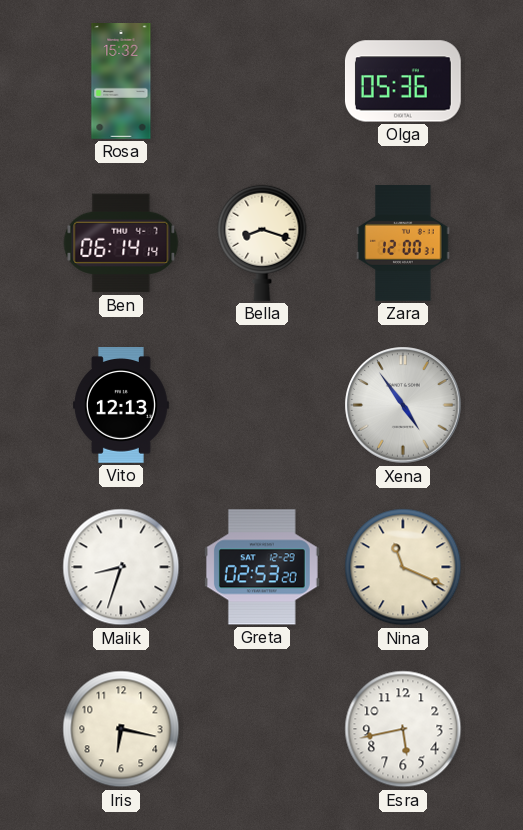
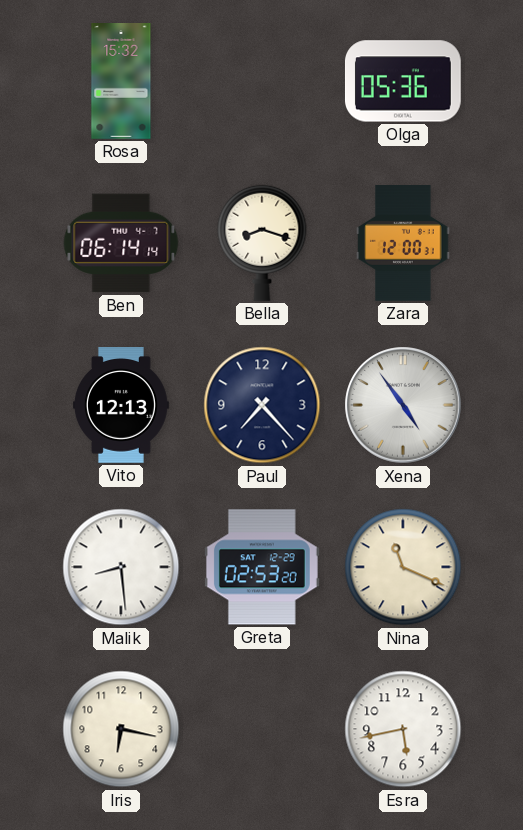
Paul: none -> 7:23
Malik: 8:33 -> 8:29
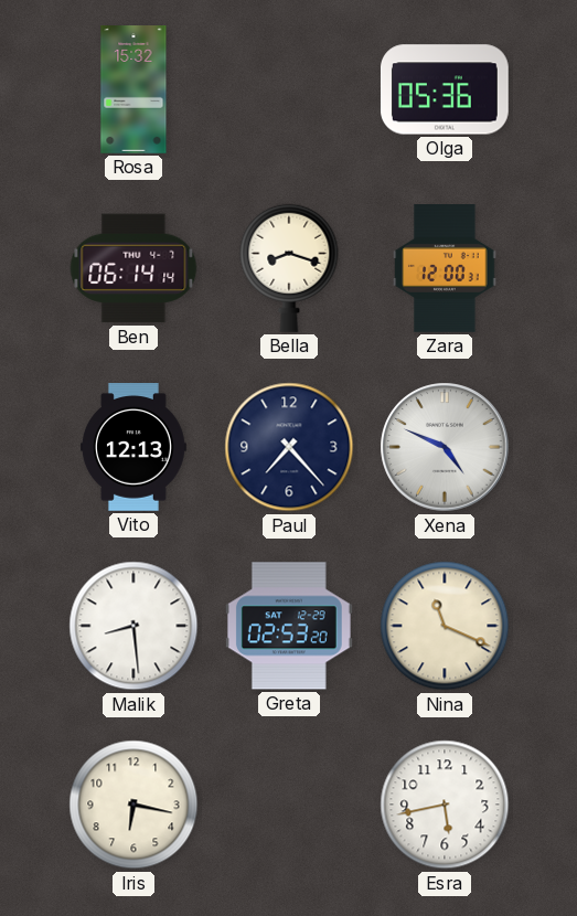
Xena: 4:54 -> 4:49
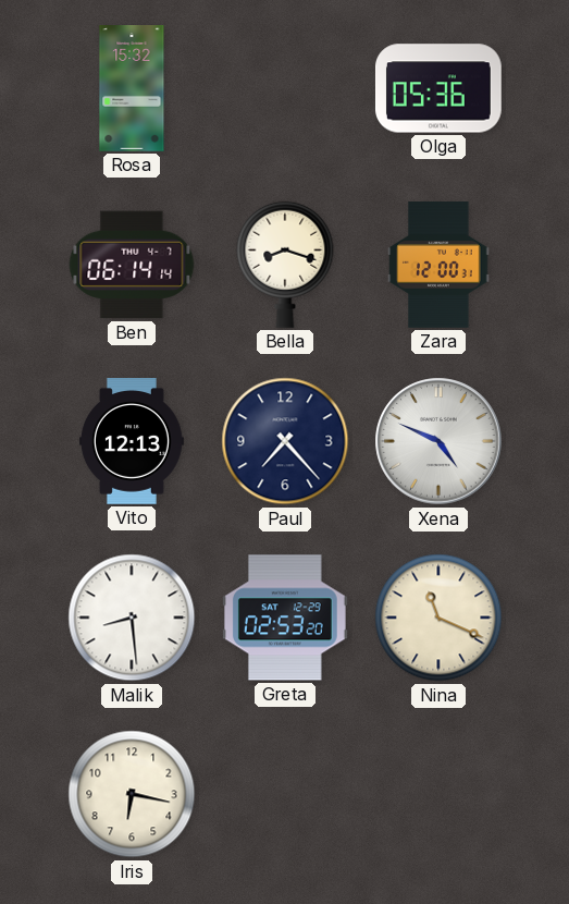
Esra: 5:43 -> none
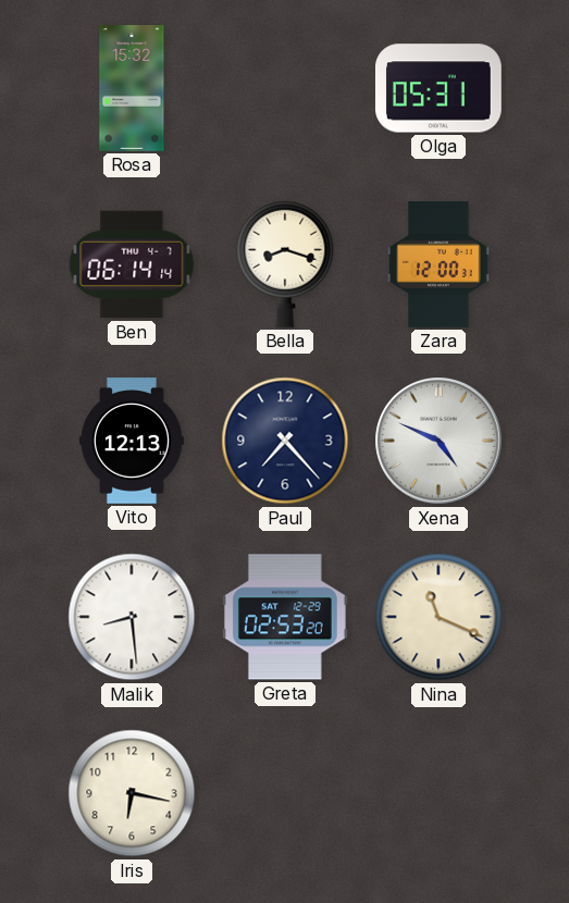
Olga: 05:36 -> 05:31
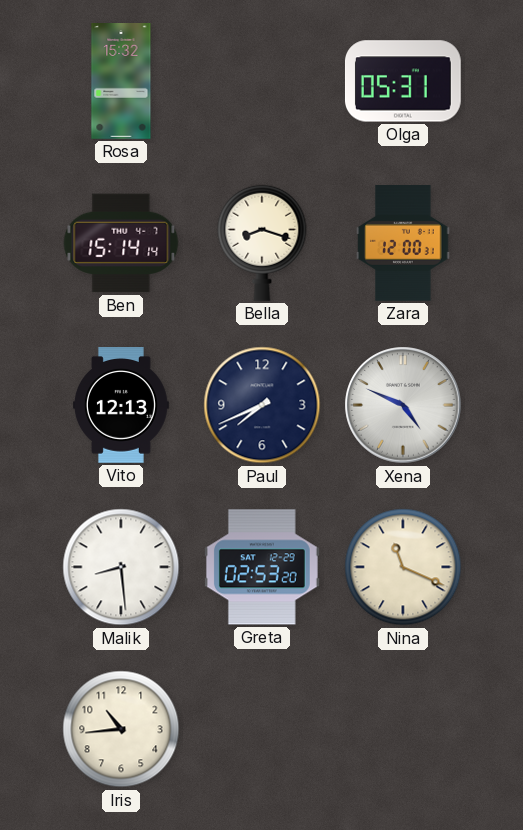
Ben: 06:14 -> 15:14
Paul: 7:23 -> 7:41
Iris: 6:17 -> 10:44
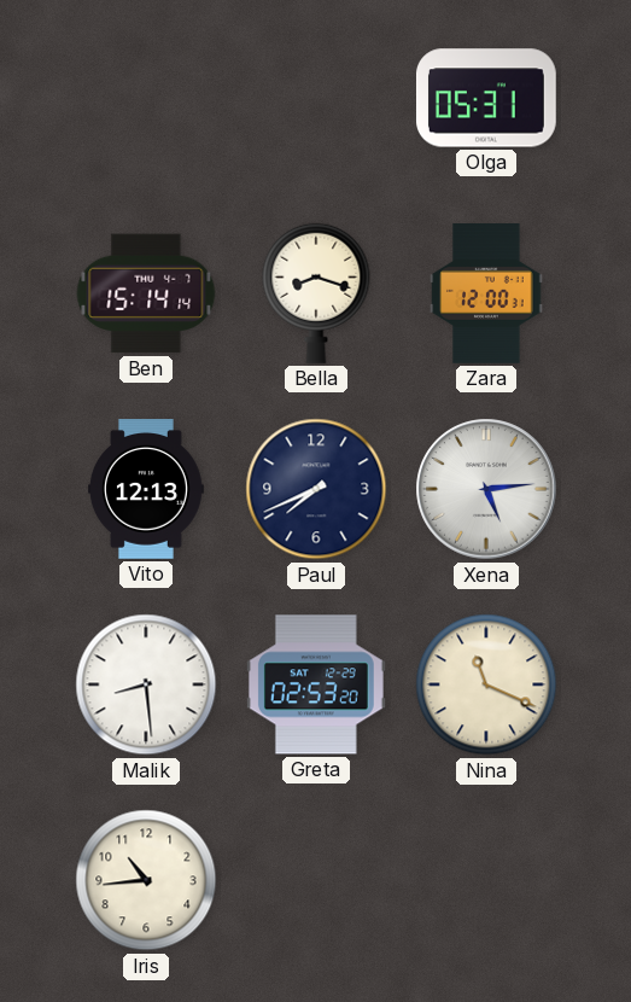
Rosa: 15:32 -> none
Xena: 4:49 -> 5:14
